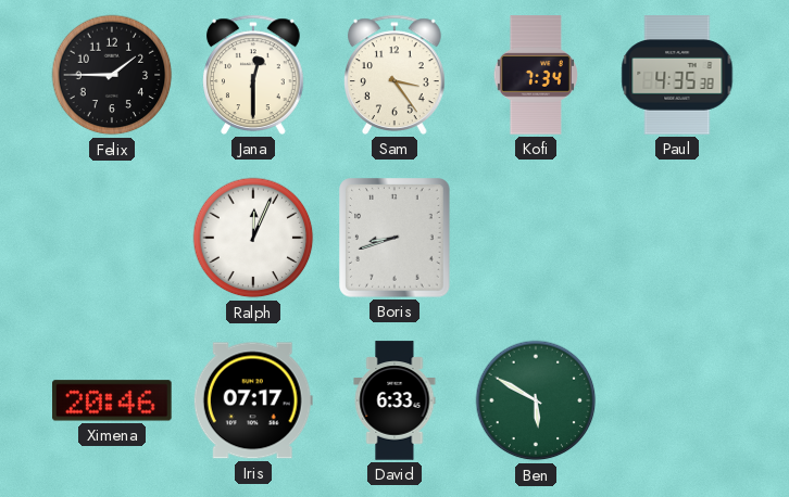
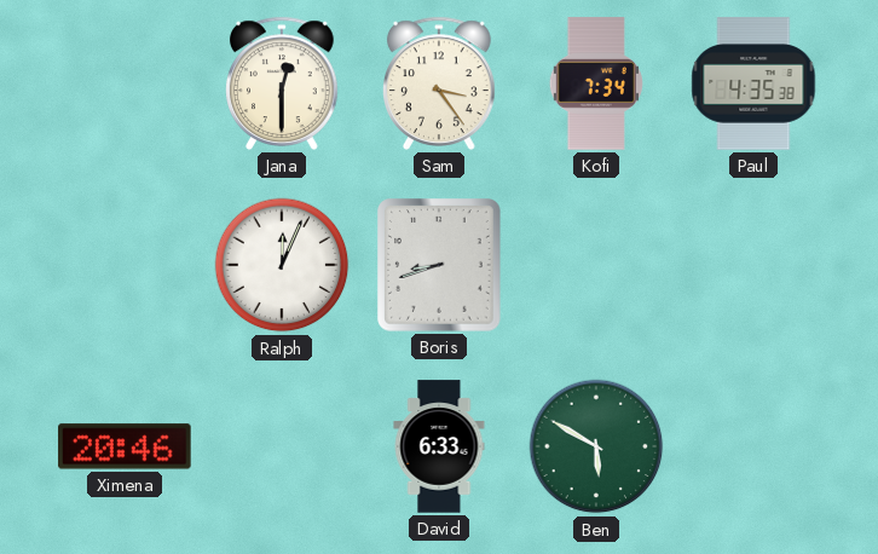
Felix: 1:45 -> none
Iris: 07:17 -> none
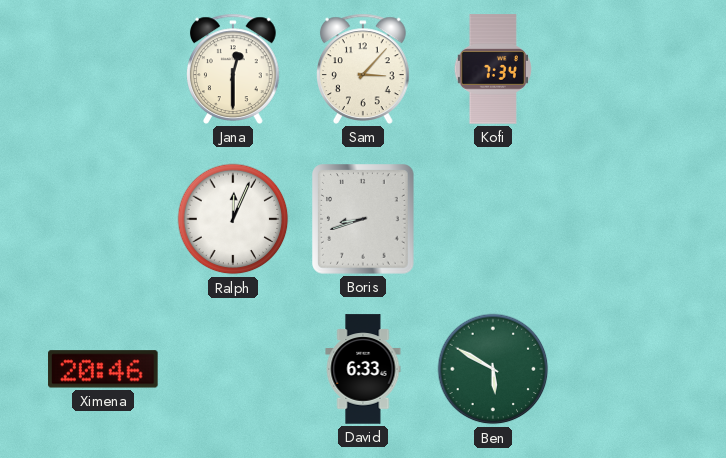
Sam: 3:24 -> 3:07
Paul: 4:35 -> none
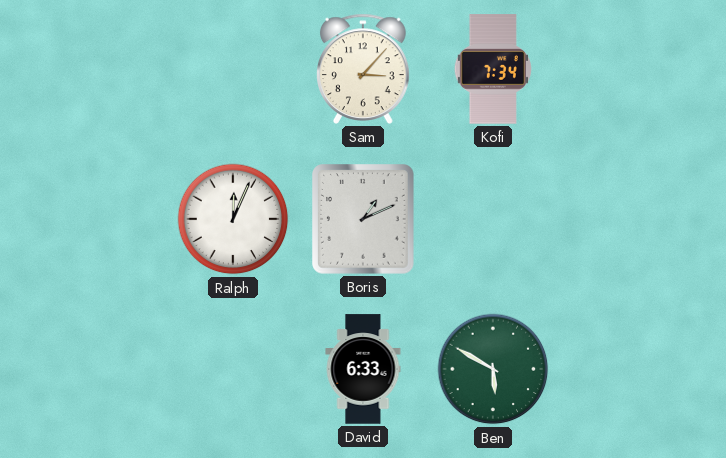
Jana: 12:30 -> none
Boris: 8:42 -> 1:11
Ximena: 20:46 -> none
